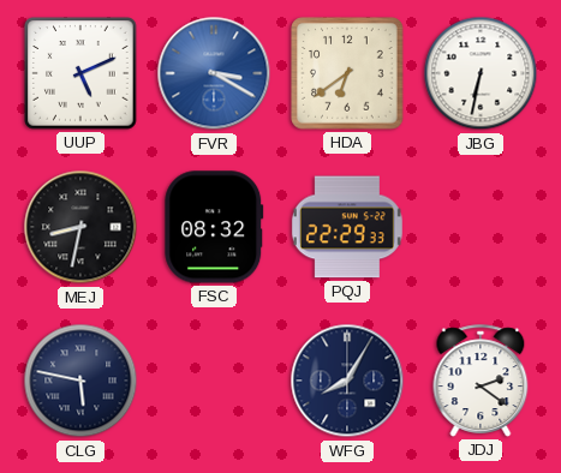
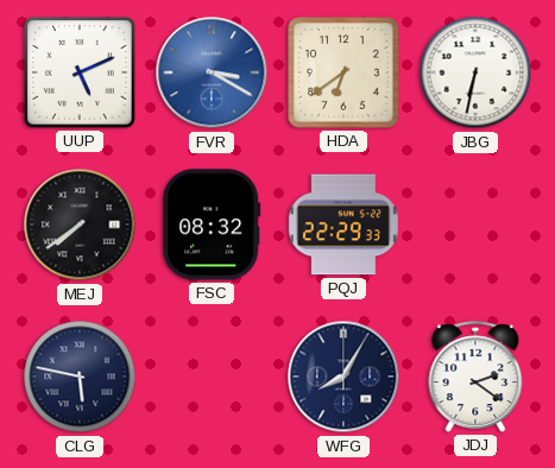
MEJ: 8:32 -> 7:39
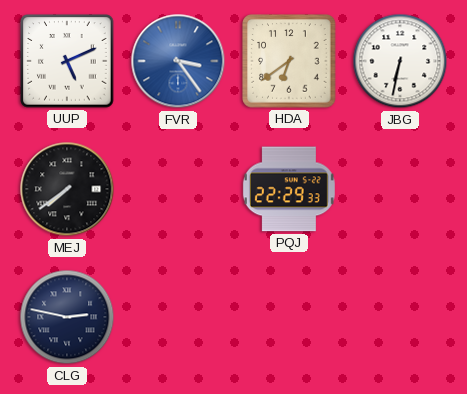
FVR: 3:20 -> 3:24
FSC: 08:32 -> none
CLG: 5:47 -> 2:47
WFG: 8:05 -> none
JDJ: 2:21 -> none
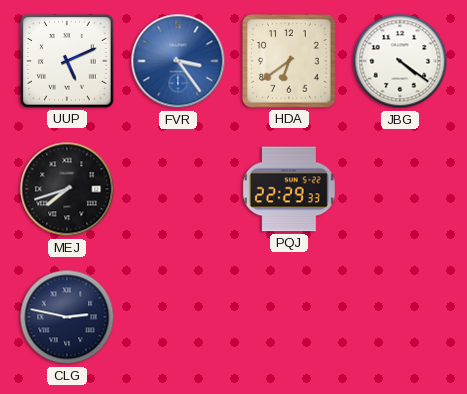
JBG: 6:32 -> 4:21
MEJ: 7:39 -> 7:42
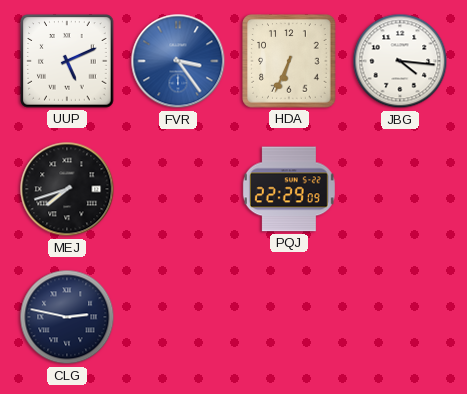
HDA: 6:39 -> 6:34
JBG: 4:21 -> 4:16
PQJ: 22:29:33 -> 22:29:09
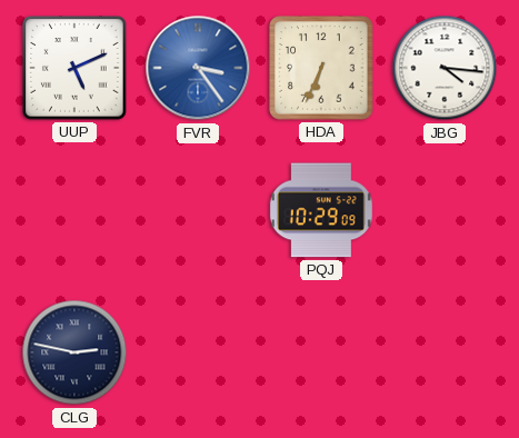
MEJ: 7:42 -> none
PQJ: 22:29 -> 10:29
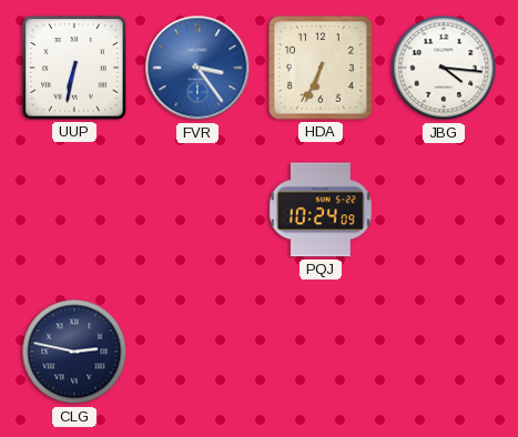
UUP: 5:11 -> 6:32
PQJ: 10:29 -> 10:24
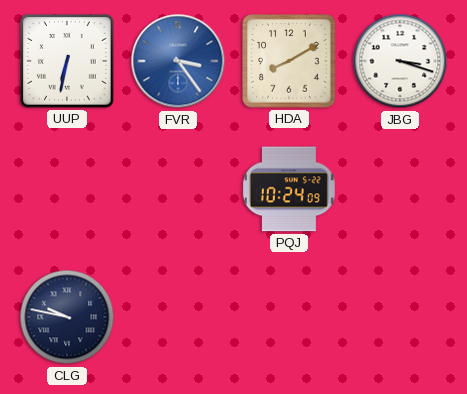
HDA: 6:34 -> 8:10
JBG: 4:16 -> 3:18
CLG: 2:47 -> 9:47
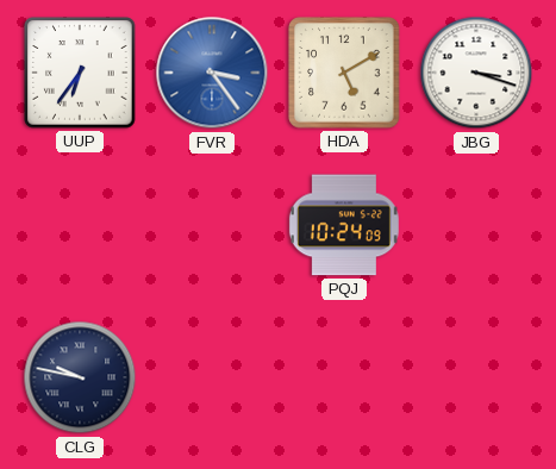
UUP: 6:32 -> 6:36
HDA: 8:10 -> 5:10
